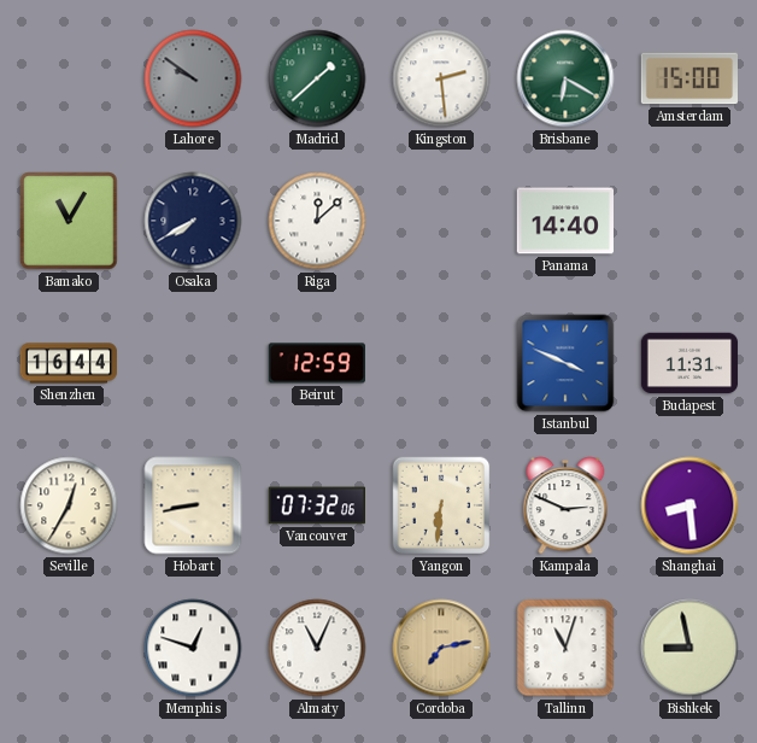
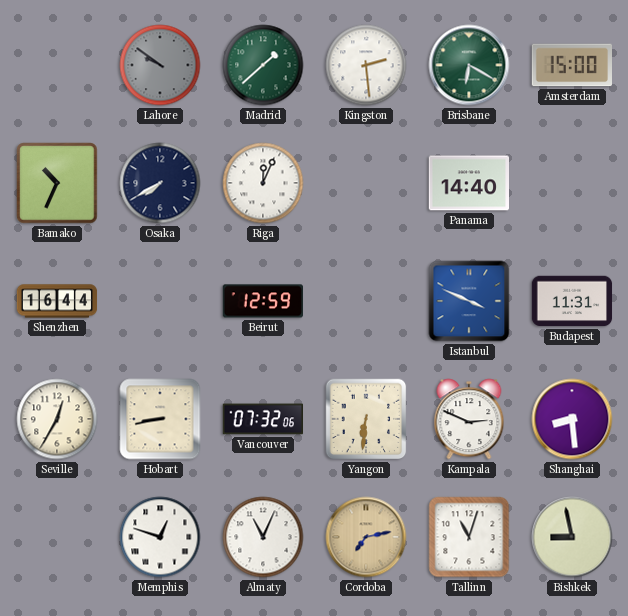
Bamako: 11:05 -> 10:34
Riga: 12:08 -> 12:04
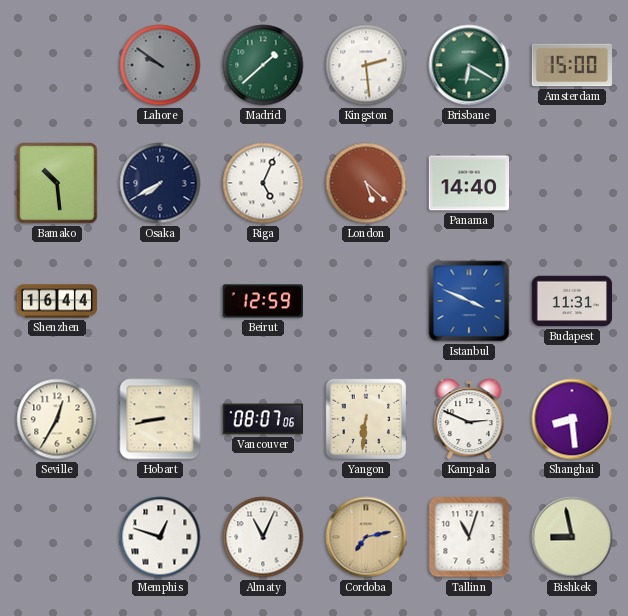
Bamako: 10:34 -> 10:29
Riga: 12:04 -> 5:04
London: none -> 5:22
Vancouver: 07:32 -> 08:07
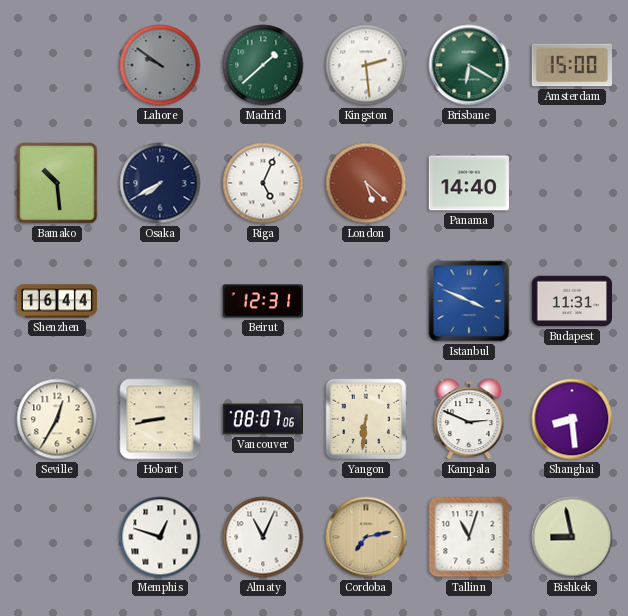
Beirut: 12:59 -> 12:31
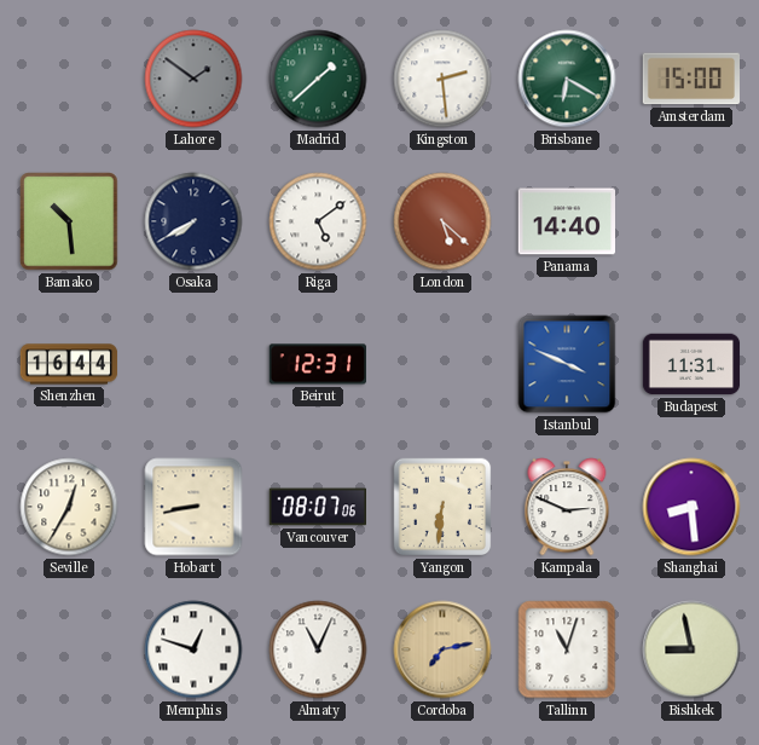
Lahore: 9:51 -> 1:51
Riga: 5:04 -> 5:09
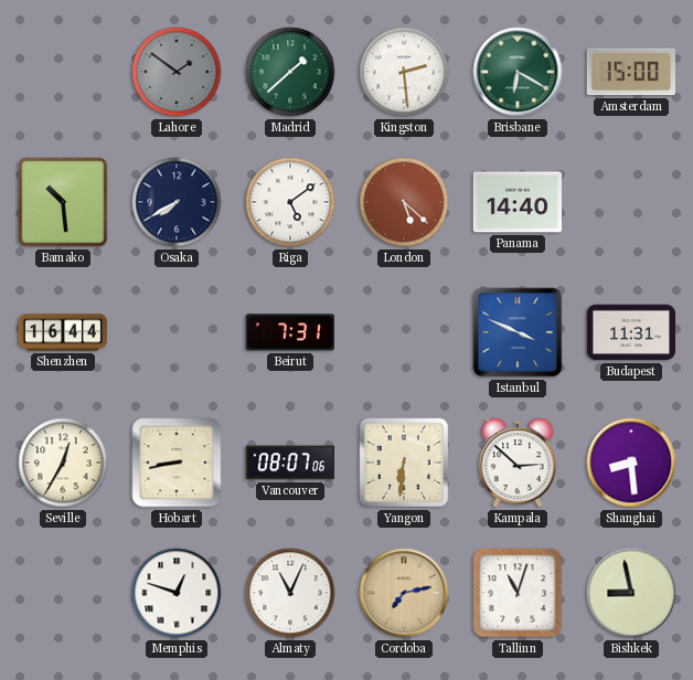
Beirut: 12:31 -> 7:31
Kampala: 2:49 -> 2:52
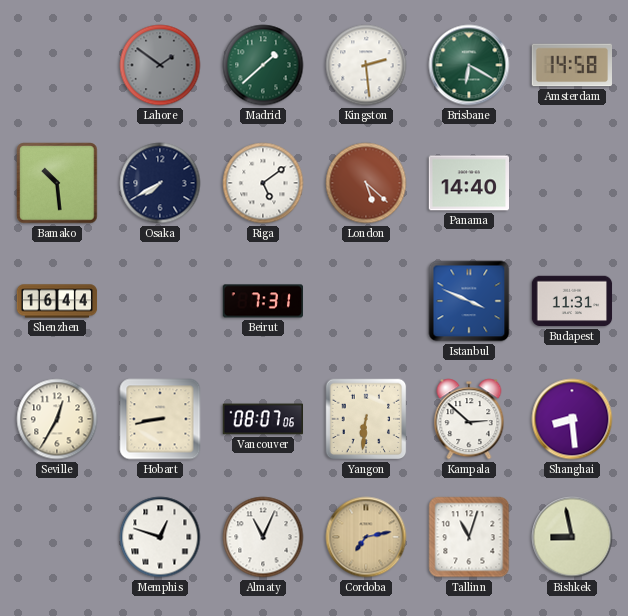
Amsterdam: 15:00 -> 14:58
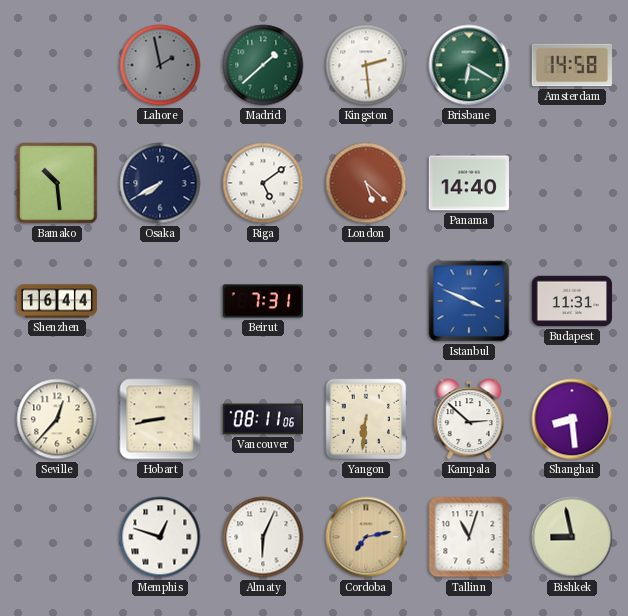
Lahore: 1:51 -> 1:58
Seville: 12:35 -> 12:37
Vancouver: 08:07 -> 08:11
Almaty: 11:04 -> 6:04
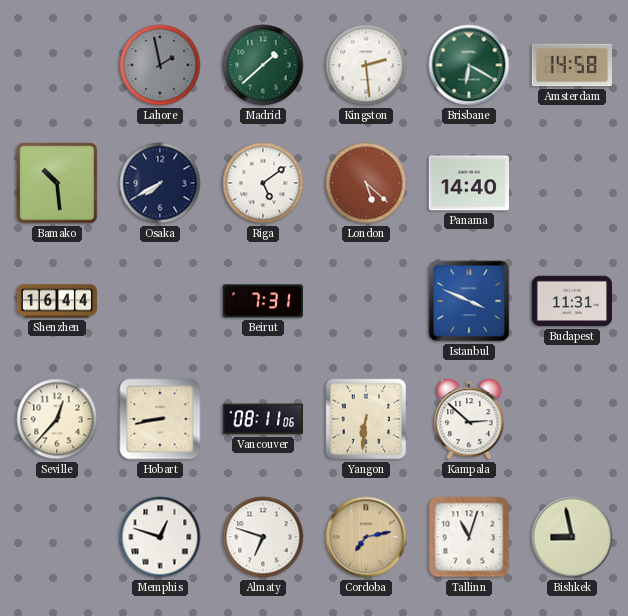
Shanghai: 8:29 -> none
Almaty: 6:04 -> 6:48
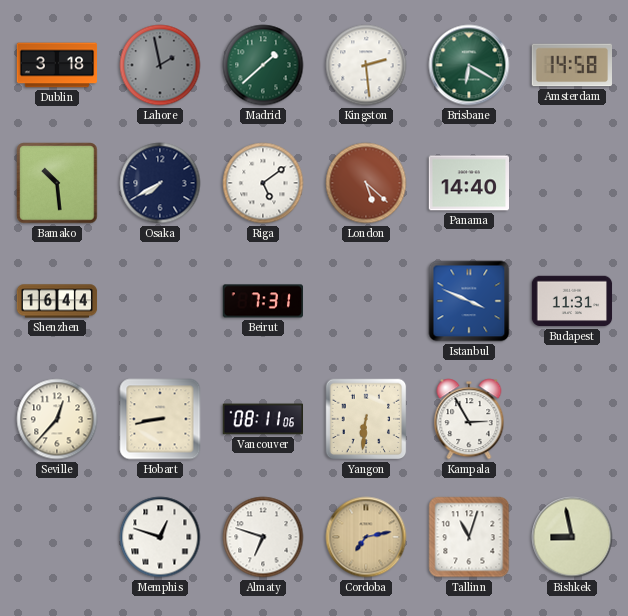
Dublin: none -> 3:18
Kampala: 2:52 -> 2:55
